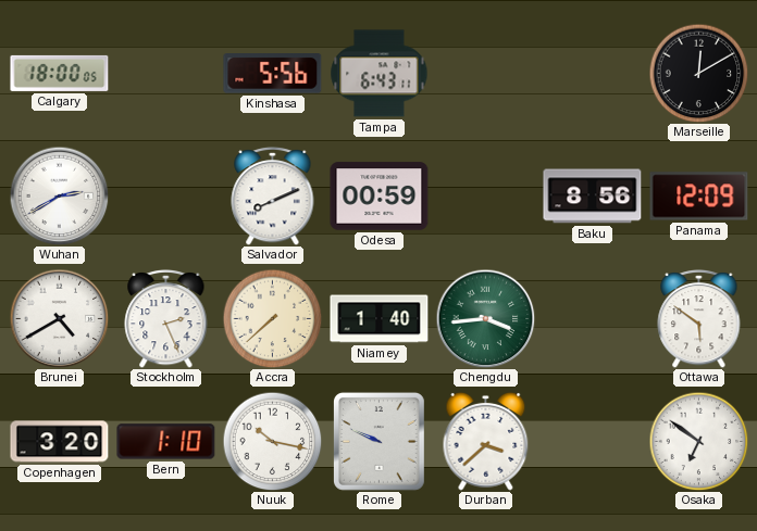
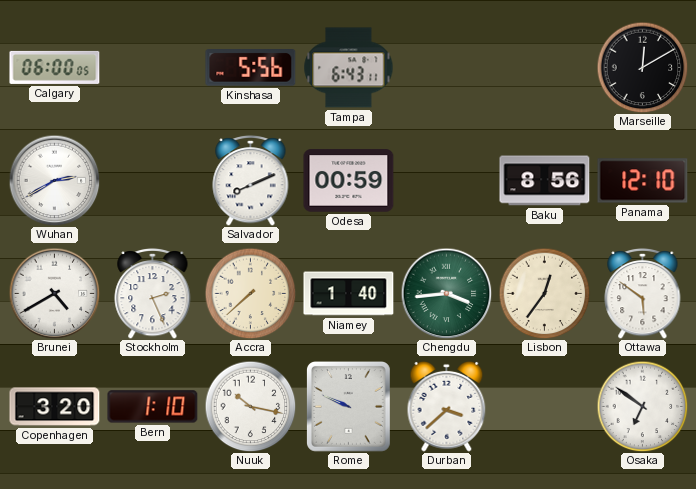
Calgary: 18:00 -> 06:00
Panama: 12:09 -> 12:10
Lisbon: none -> 12:36
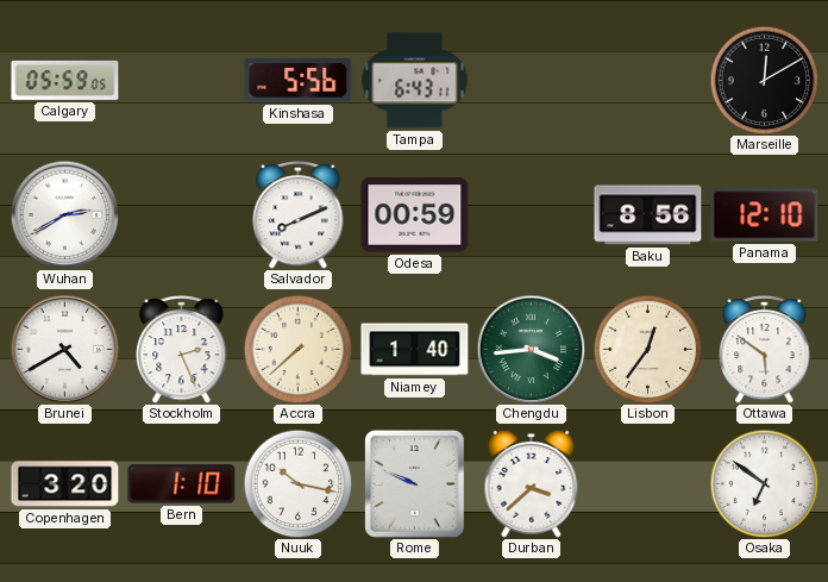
Calgary: 06:00 -> 05:59
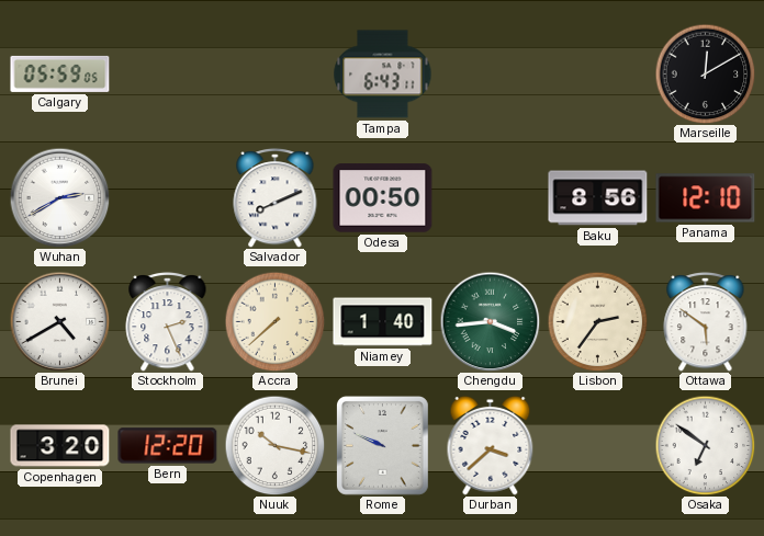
Kinshasa: 5:56 -> none
Odesa: 00:59 -> 00:50
Lisbon: 12:36 -> 2:36
Bern: 1:10 -> 12:20
